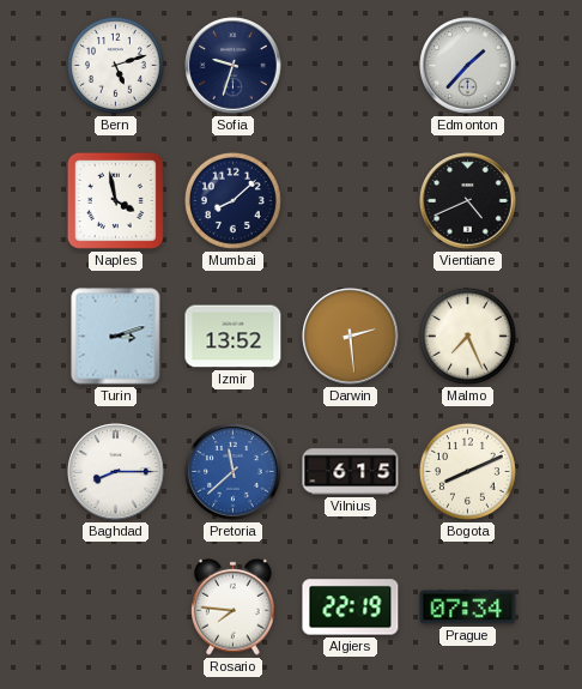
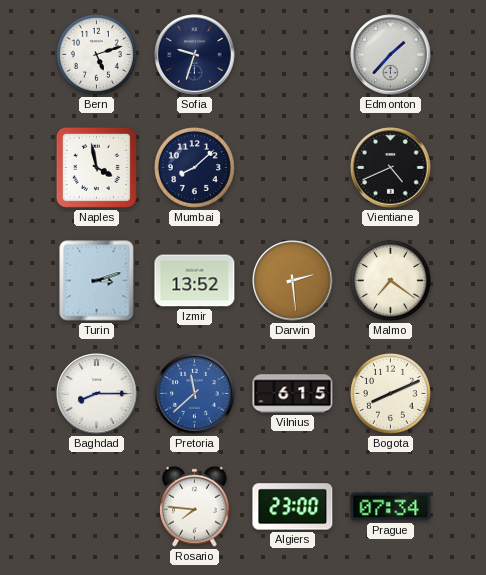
Malmo: 7:26 -> 7:21
Algiers: 22:19 -> 23:00
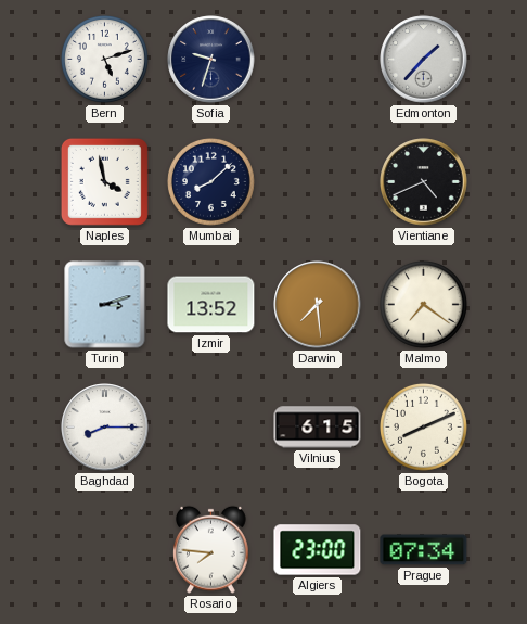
Darwin: 2:29 -> 7:29
Pretoria: 11:38 -> none
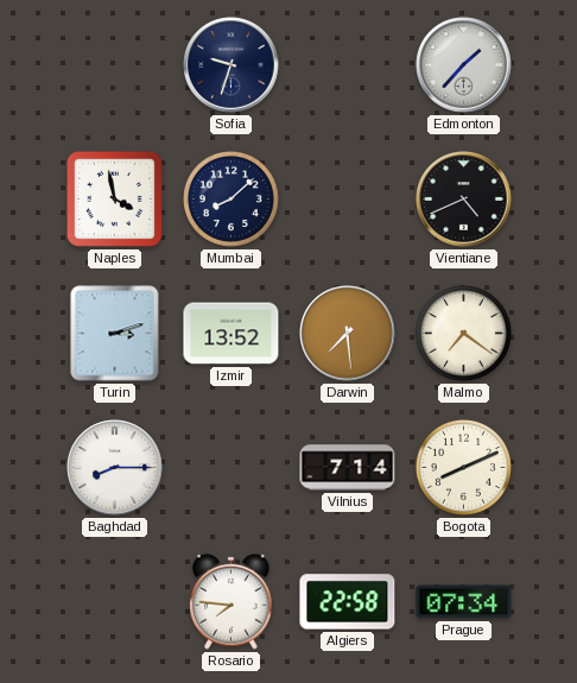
Bern: 5:12 -> none
Vilnius: 6:15 -> 7:14
Algiers: 23:00 -> 22:58
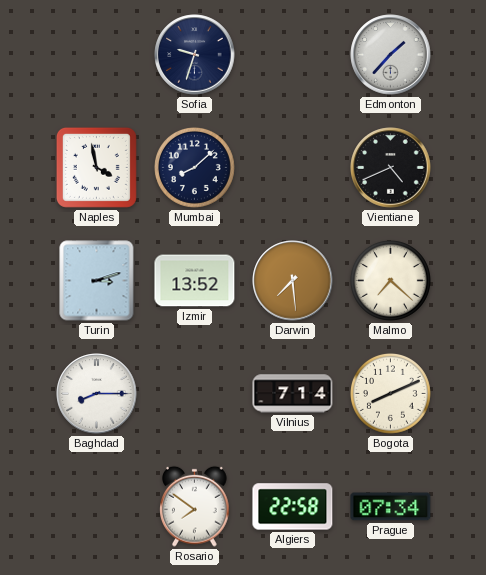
Malmo: 7:21 -> 7:22
Rosario: 7:46 -> 7:51
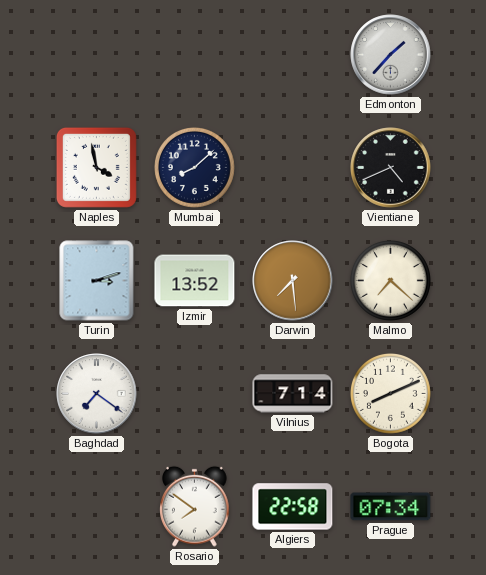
Sofia: 9:33 -> none
Baghdad: 8:15 -> 7:21
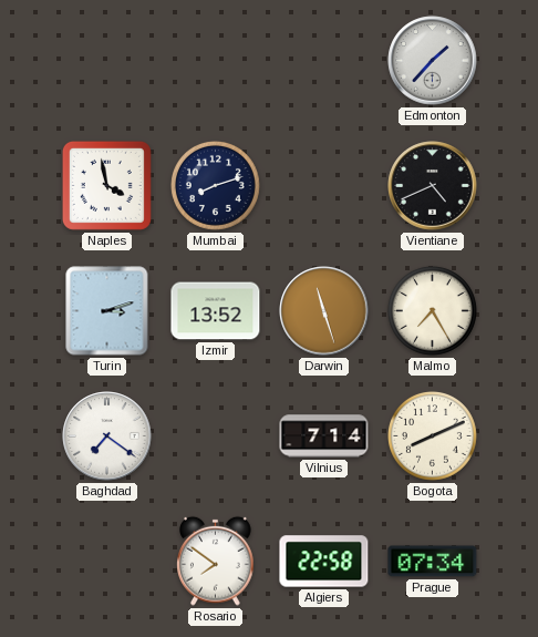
Mumbai: 8:08 -> 8:12
Darwin: 7:29 -> 11:27
Malmo: 7:22 -> 7:25
